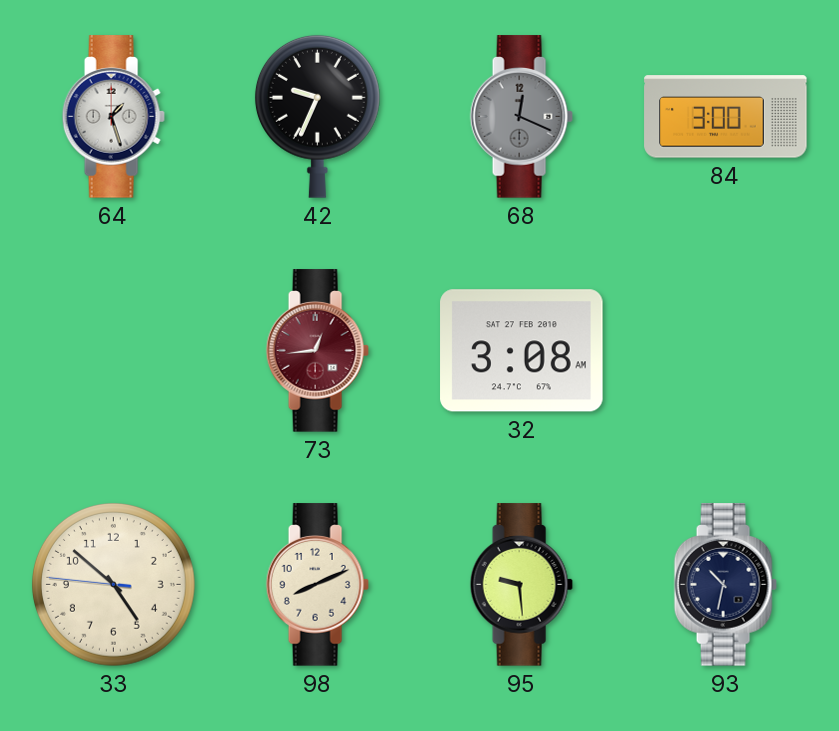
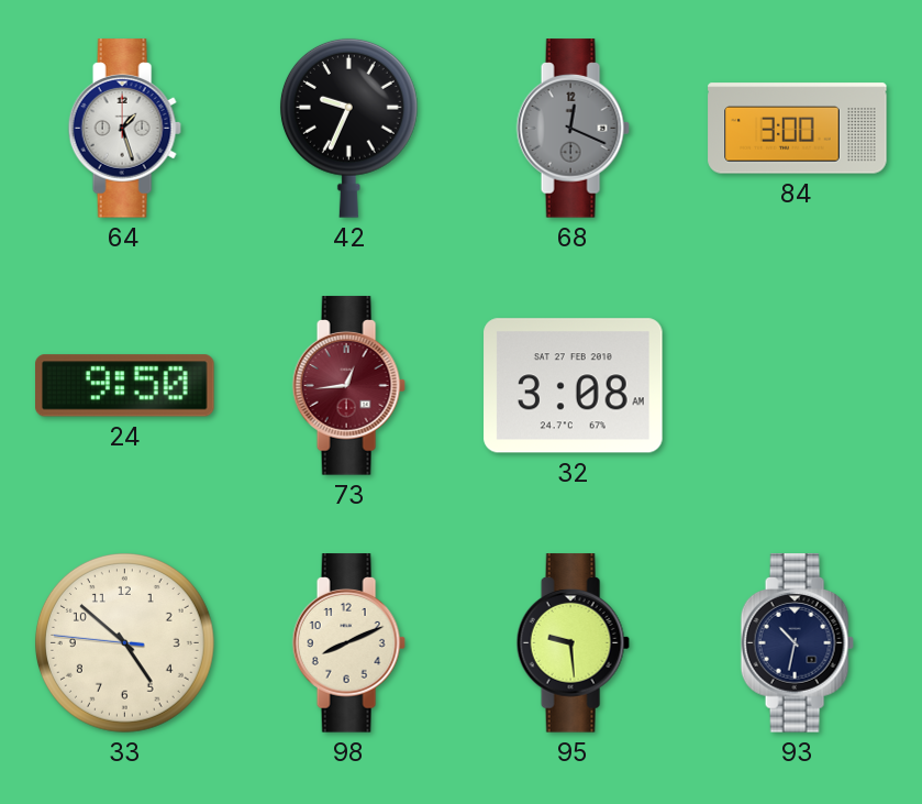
24: none -> 9:50
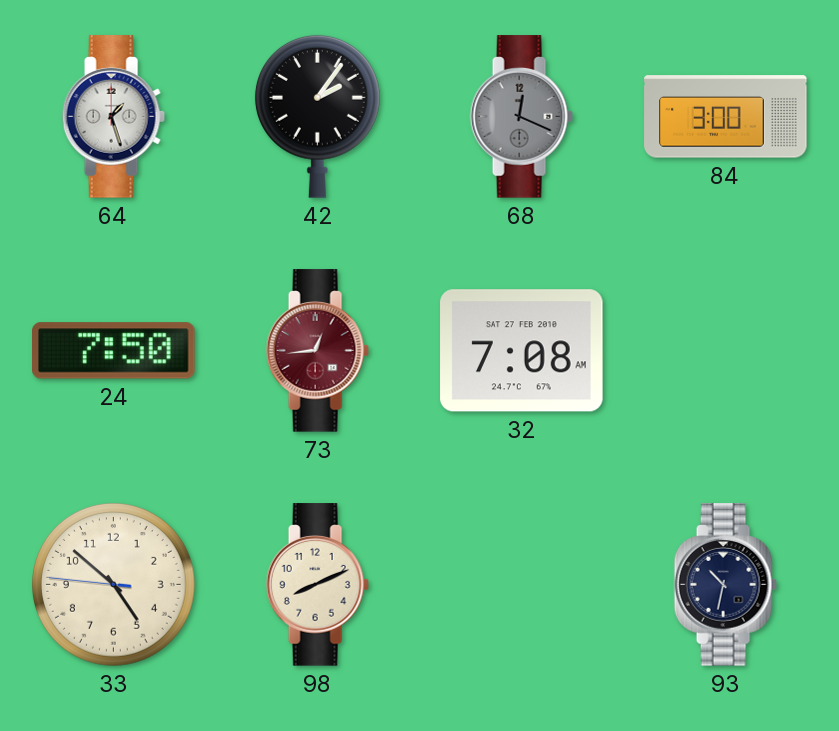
42: 9:34 -> 2:06
24: 9:50 -> 7:50
32: 3:08 -> 7:08
95: 9:29 -> none
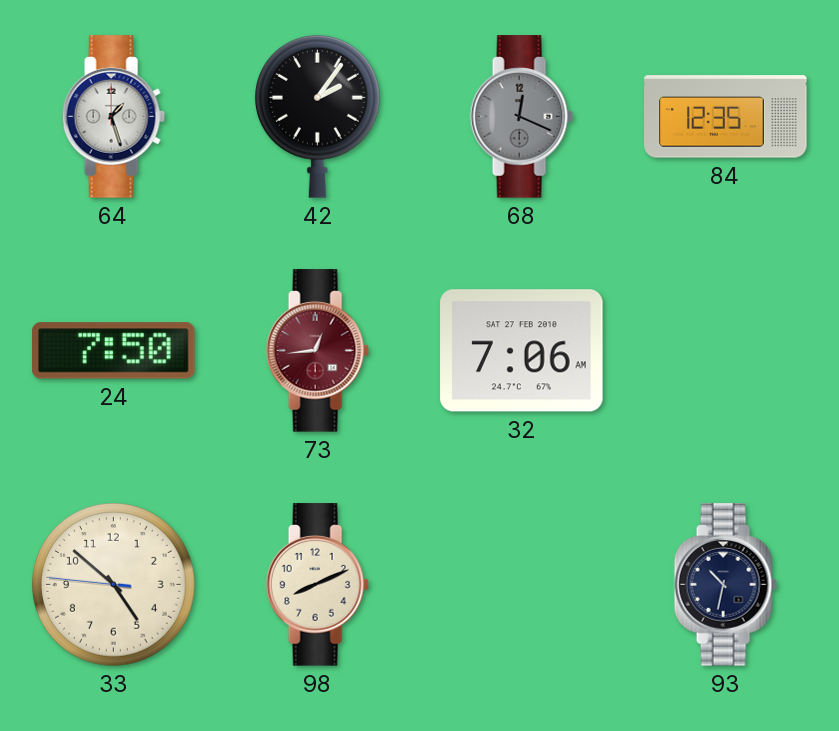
84: 3:00 -> 12:35
32: 7:08 -> 7:06
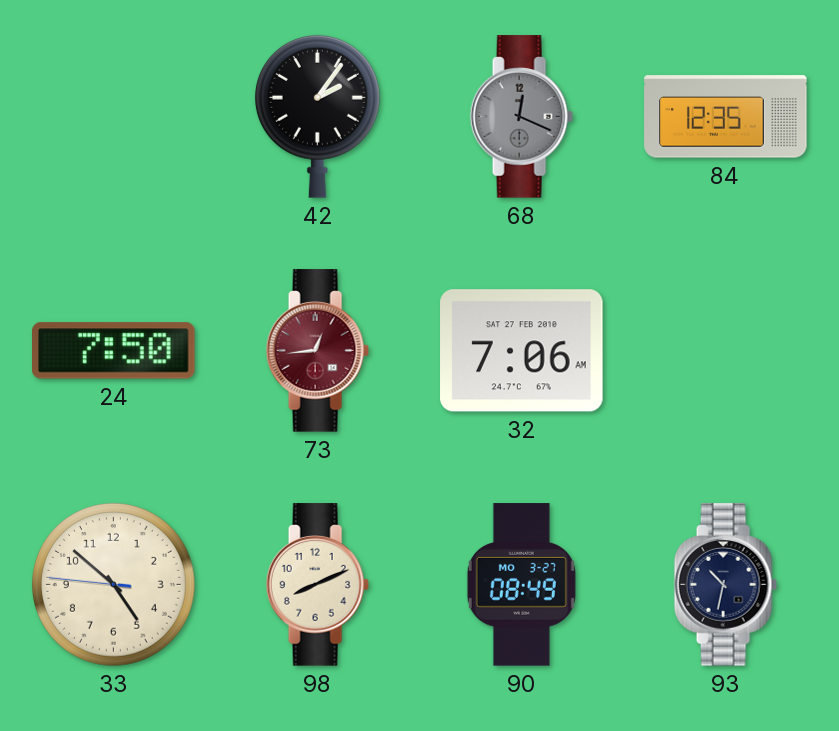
64: 1:27 -> none
90: none -> 08:49
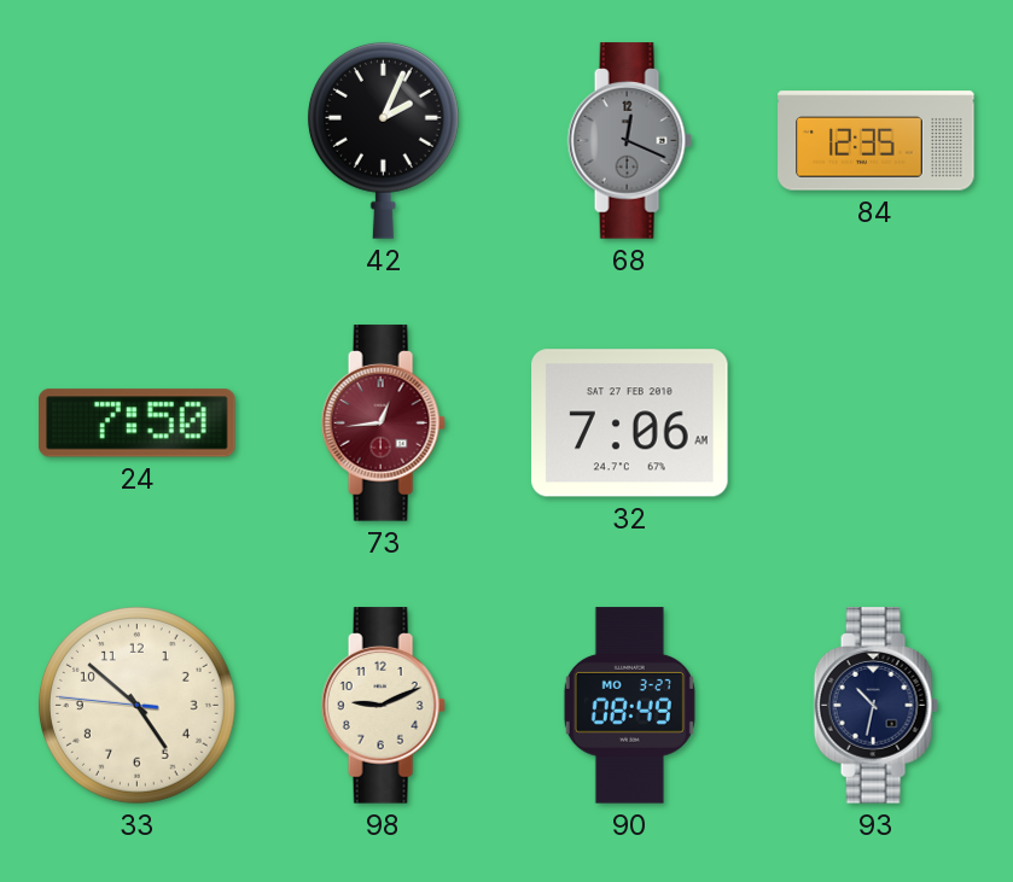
42: 2:06 -> 2:04
98: 8:11 -> 9:11
